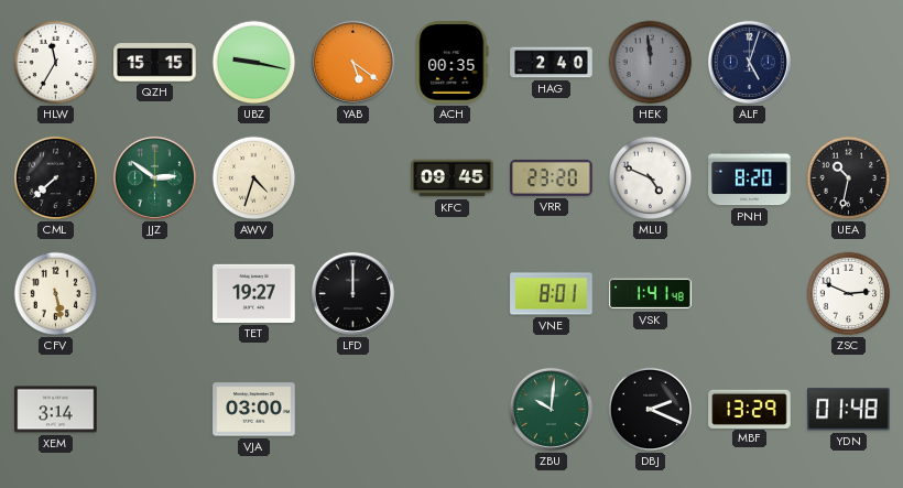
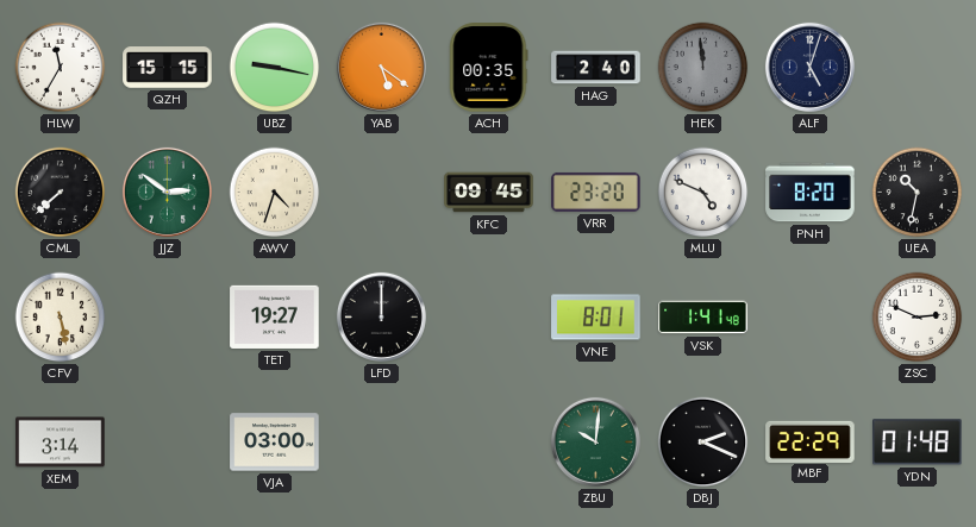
MBF: 13:29 -> 22:29
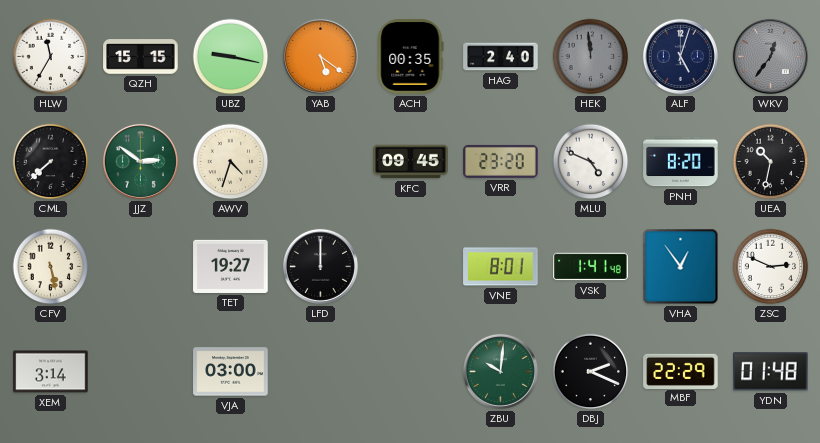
WKV: none -> 12:36
VHA: none -> 12:54
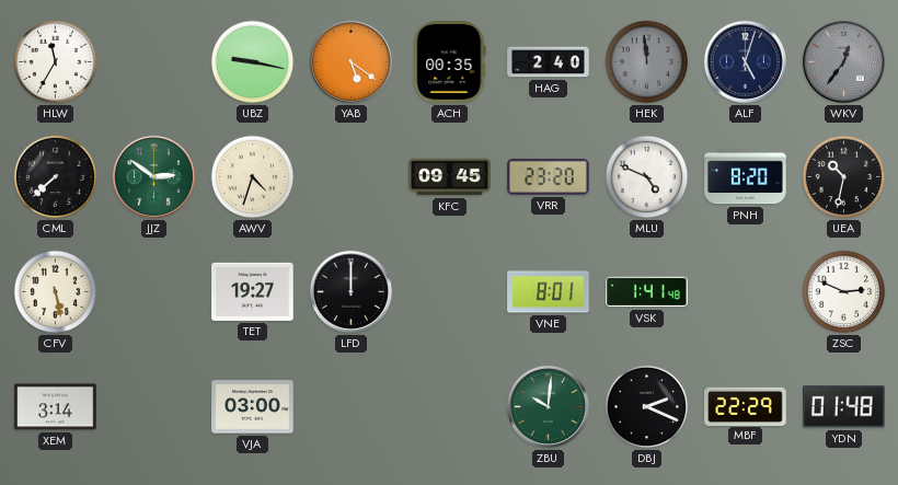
QZH: 15:15 -> none
VHA: 12:54 -> none
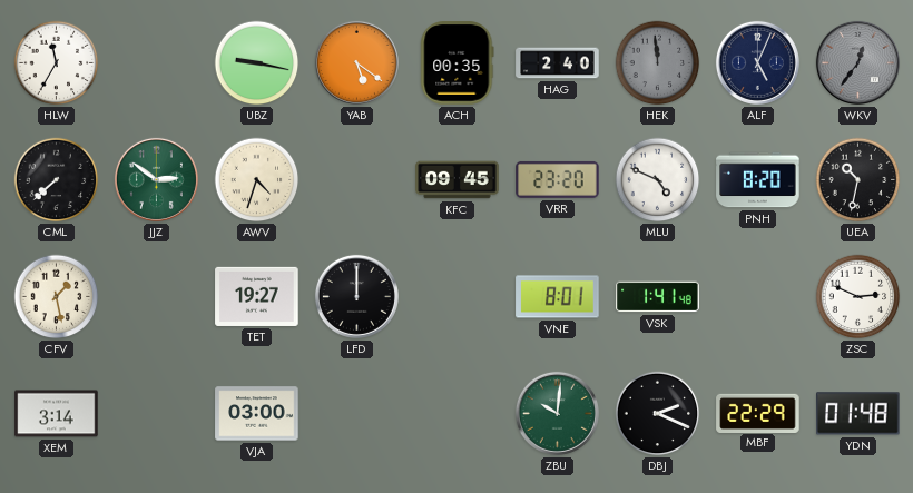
ALF: 5:03 -> 5:04
CFV: 5:28 -> 1:28
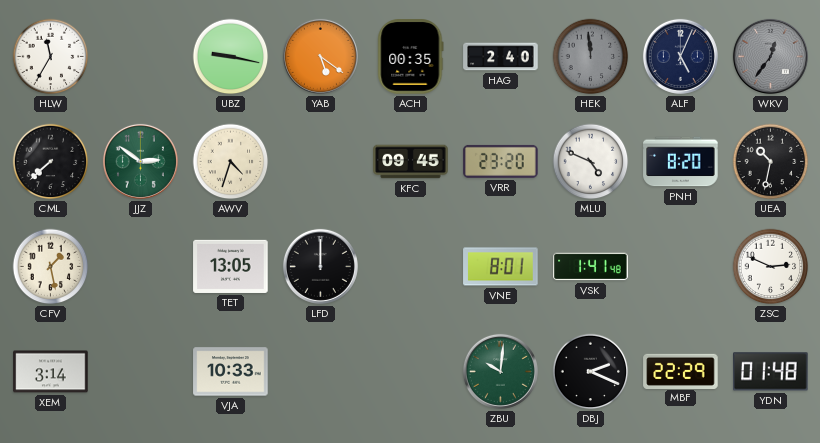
TET: 19:27 -> 13:05
VJA: 03:00 -> 10:33
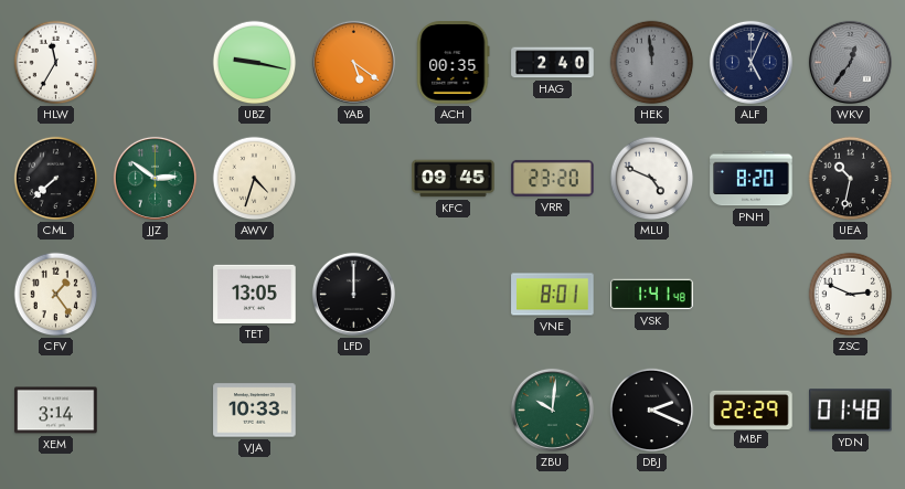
CFV: 1:28 -> 1:24
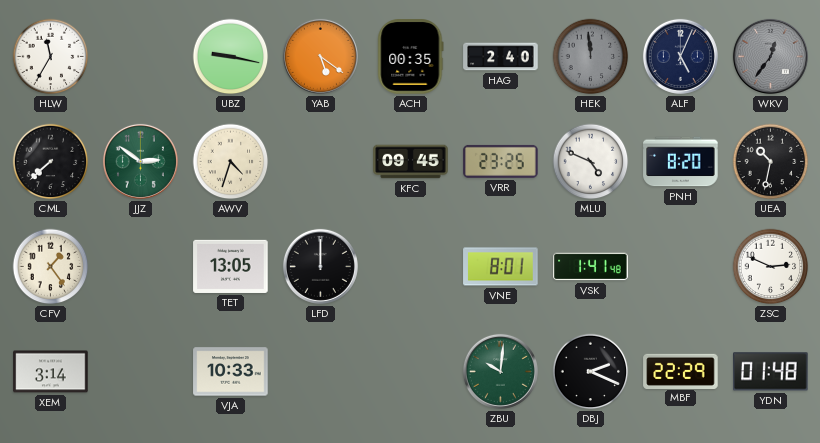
VRR: 23:20 -> 23:25
